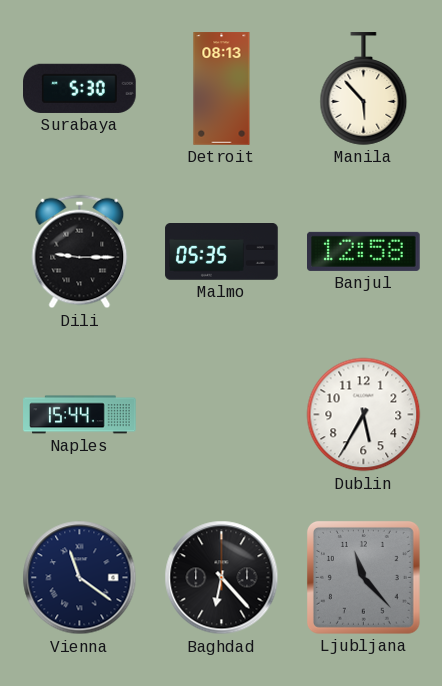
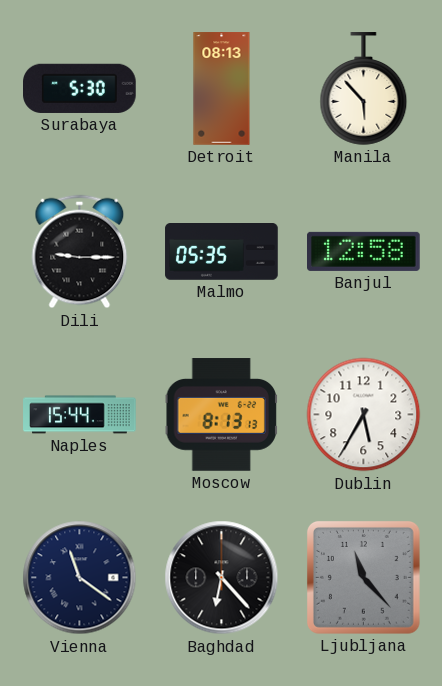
Moscow: none -> 8:13
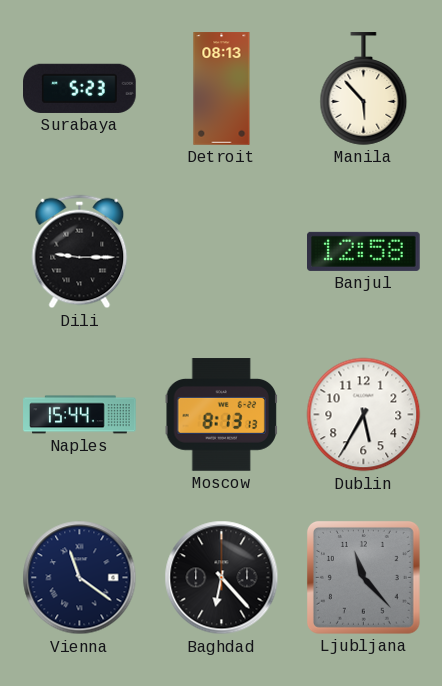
Surabaya: 5:30 -> 5:23
Malmo: 05:35 -> none
